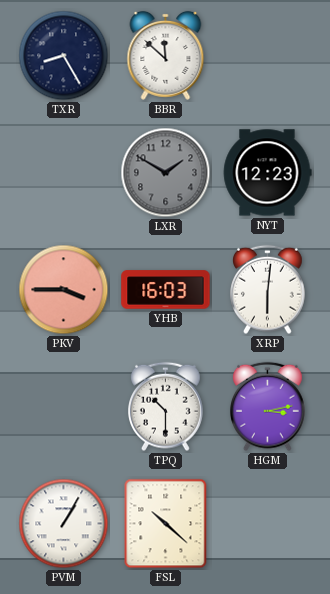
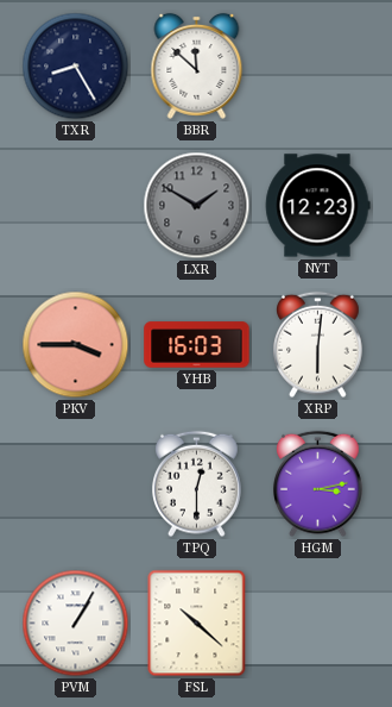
TPQ: 10:30 -> 12:30
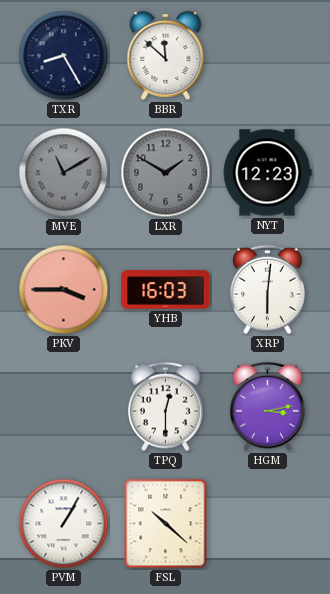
MVE: none -> 11:10
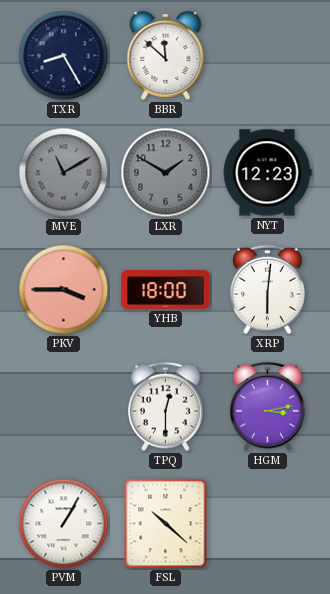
YHB: 16:03 -> 18:00
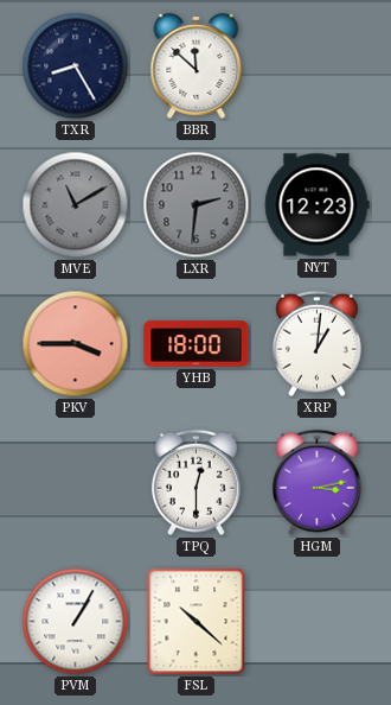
LXR: 1:50 -> 2:31
XRP: 6:01 -> 1:01
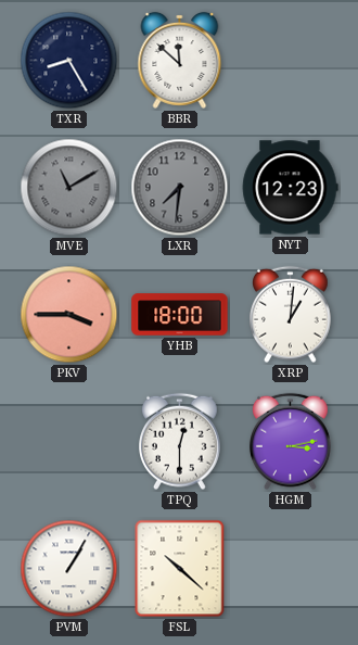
LXR: 2:31 -> 7:31
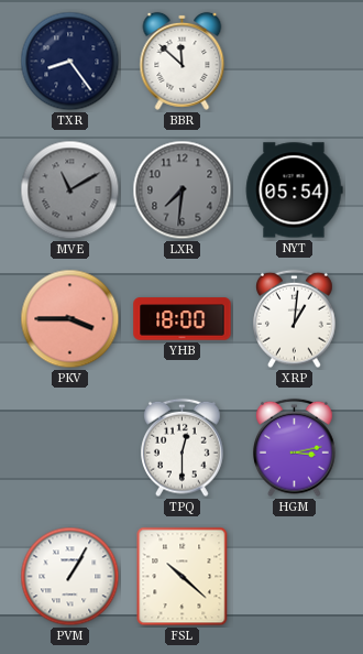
TXR: 8:25 -> 8:24
NYT: 12:23 -> 05:54
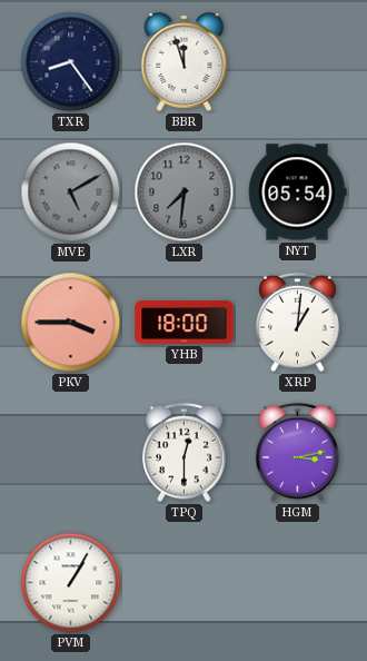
BBR: 11:52 -> 11:57
MVE: 11:10 -> 5:10
FSL: 10:22 -> none
